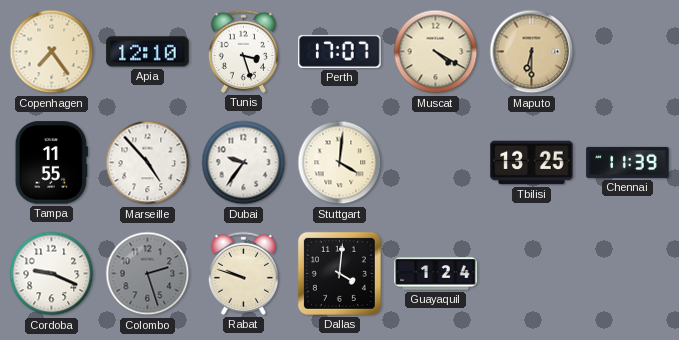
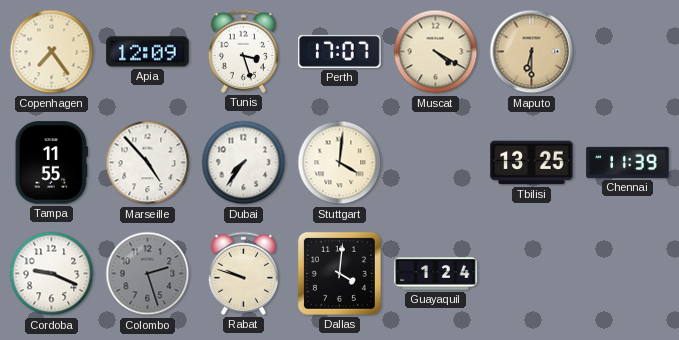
Apia: 12:10 -> 12:09
Dubai: 9:36 -> 7:36
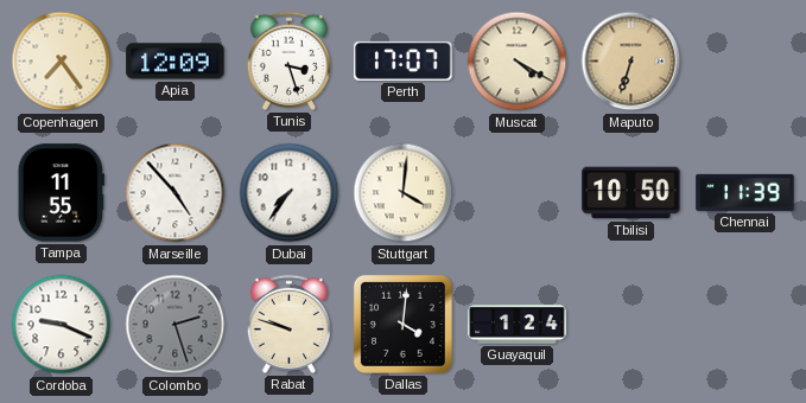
Maputo: 6:30 -> 6:33
Tbilisi: 13:25 -> 10:50
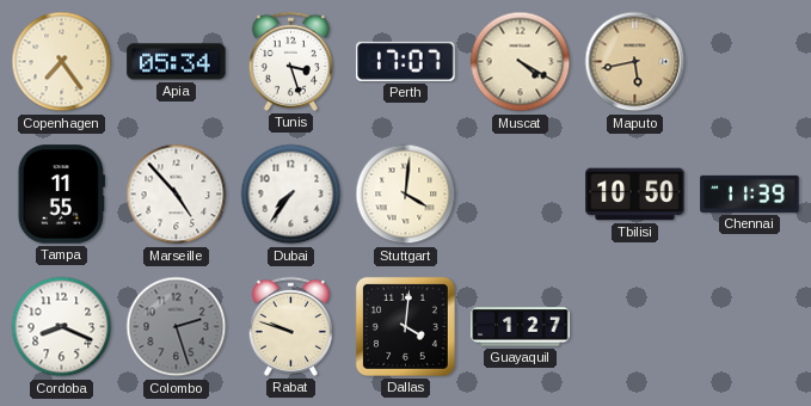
Apia: 12:09 -> 05:34
Maputo: 6:33 -> 5:43
Cordoba: 9:19 -> 8:19
Guayaquil: 1:24 -> 1:27
